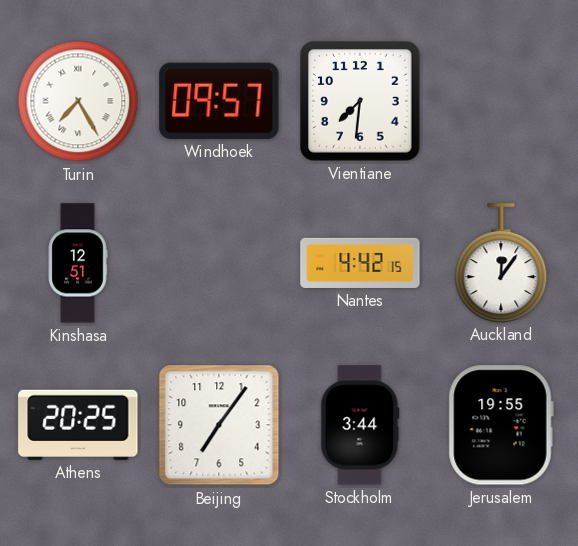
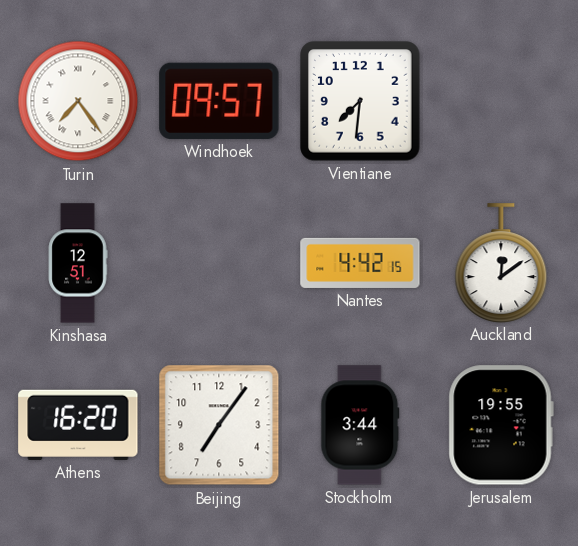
Turin: 7:25 -> 7:24
Auckland: 12:06 -> 12:09
Athens: 20:25 -> 16:20
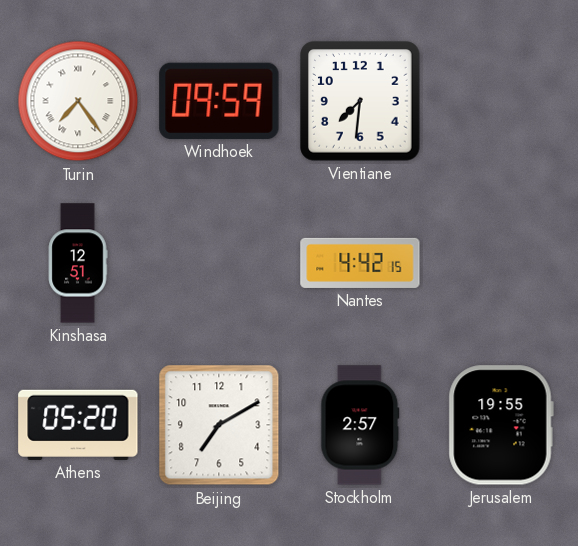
Windhoek: 09:57 -> 09:59
Auckland: 12:09 -> none
Athens: 16:20 -> 05:20
Beijing: 7:06 -> 7:10
Stockholm: 3:44 -> 2:57
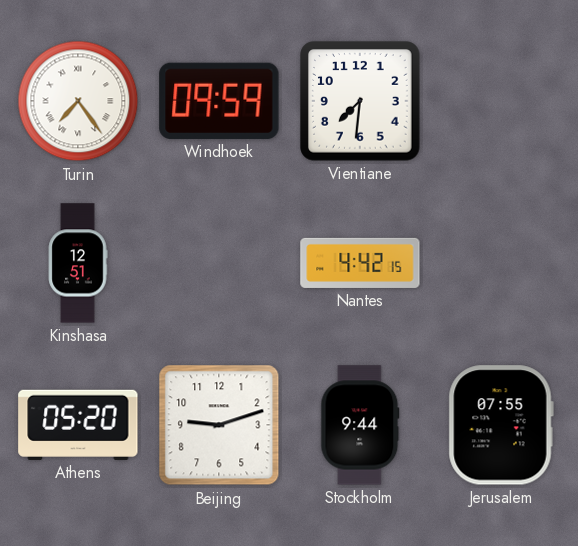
Beijing: 7:10 -> 9:12
Stockholm: 2:57 -> 9:44
Jerusalem: 19:55 -> 07:55
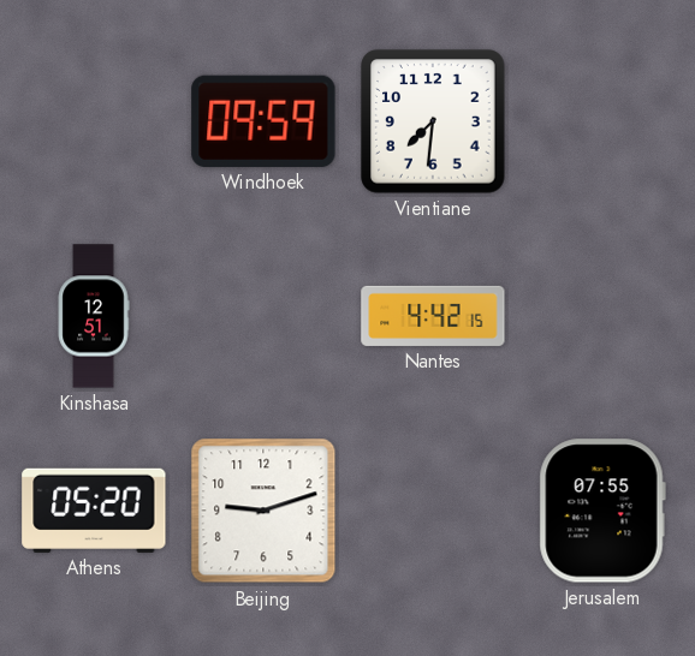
Turin: 7:24 -> none
Stockholm: 9:44 -> none
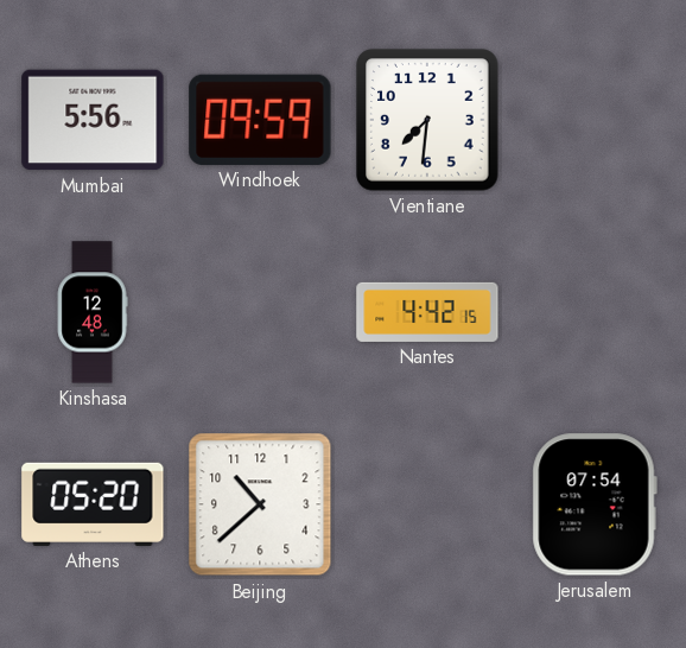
Mumbai: none -> 5:56
Kinshasa: 12:51 -> 12:48
Beijing: 9:12 -> 10:38
Jerusalem: 07:55 -> 07:54
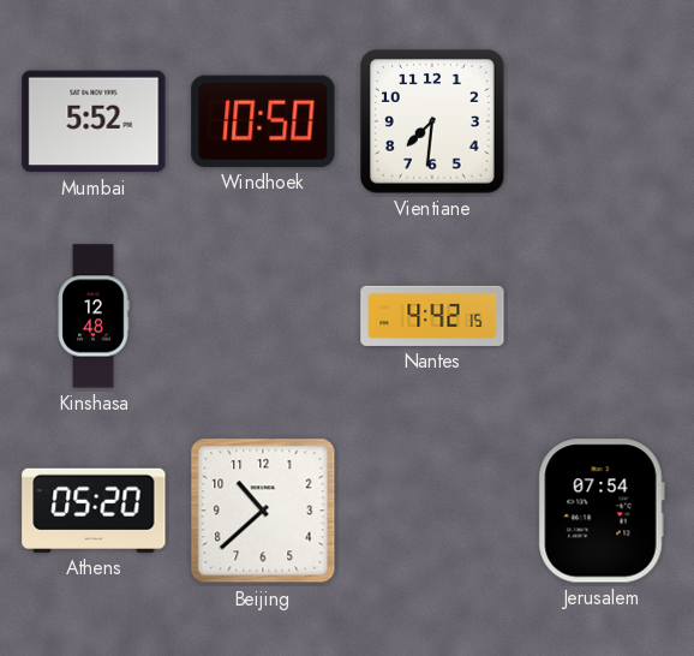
Mumbai: 5:56 -> 5:52
Windhoek: 09:59 -> 10:50
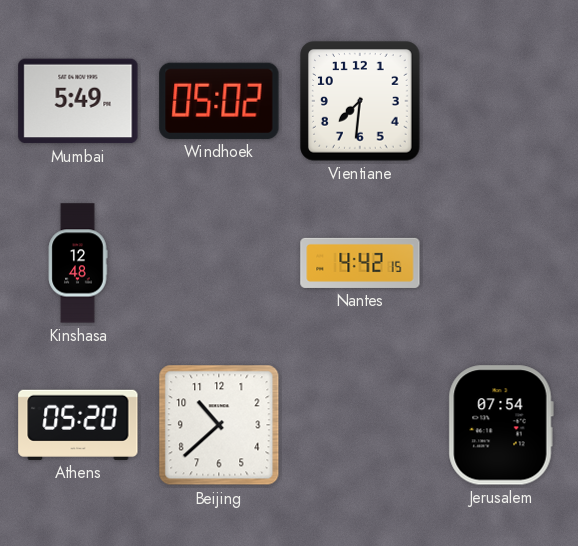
Mumbai: 5:52 -> 5:49
Windhoek: 10:50 -> 05:02
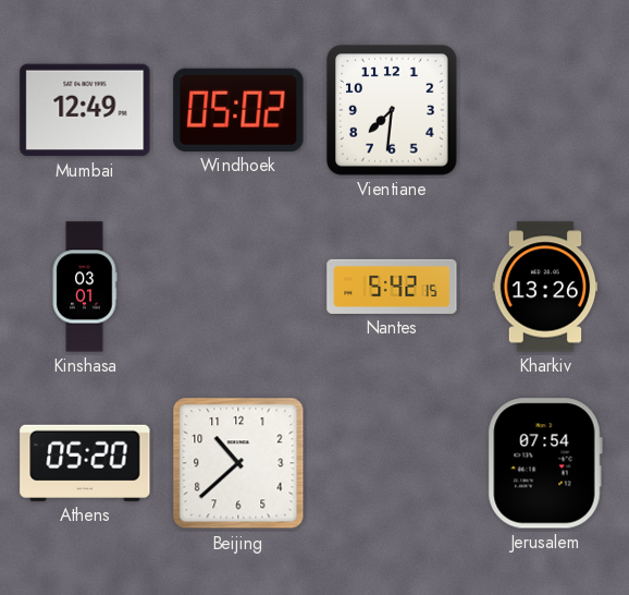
Mumbai: 5:49 -> 12:49
Kinshasa: 12:48 -> 03:01
Nantes: 4:42 -> 5:42
Kharkiv: none -> 13:26
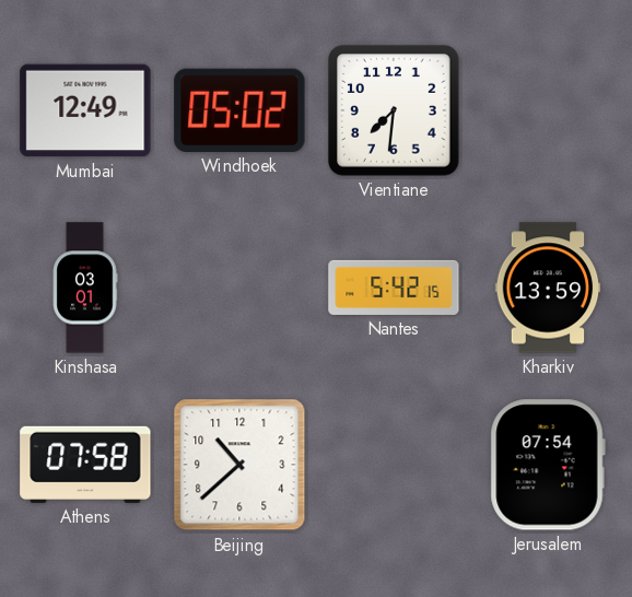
Kharkiv: 13:26 -> 13:59
Athens: 05:20 -> 07:58
